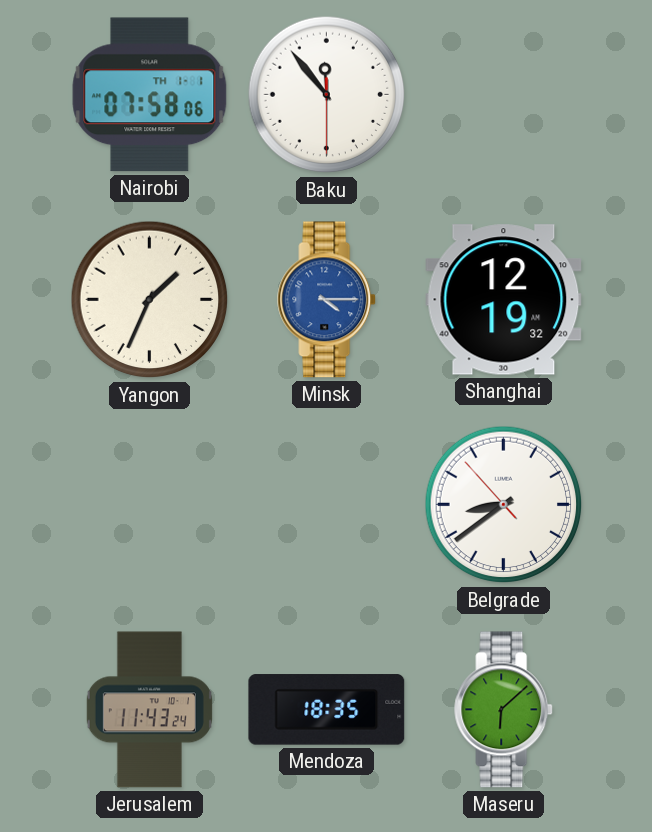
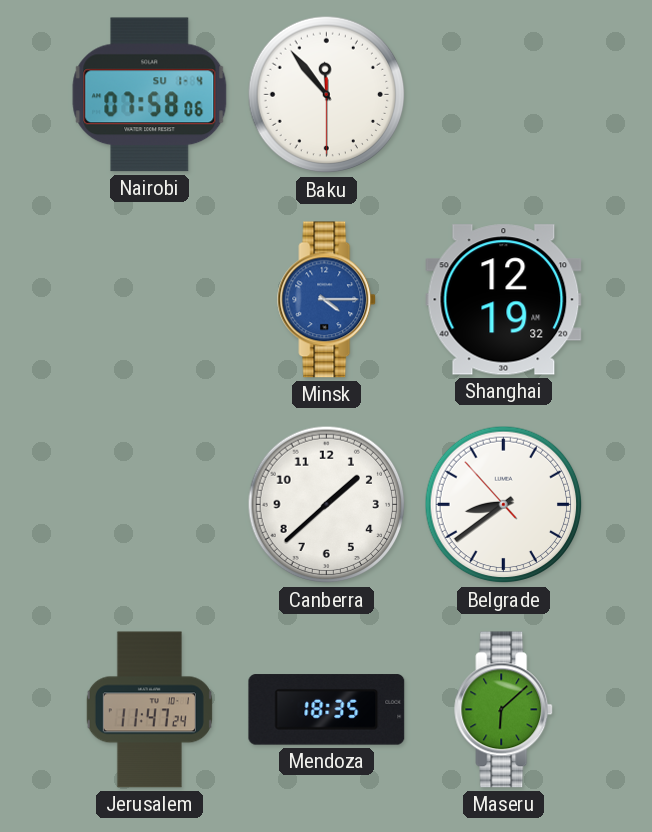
Nairobi date: TH 1-1 -> SU 1-4
Yangon: 1:34 -> none
Canberra: none -> 1:38
Jerusalem: 11:43 -> 11:47
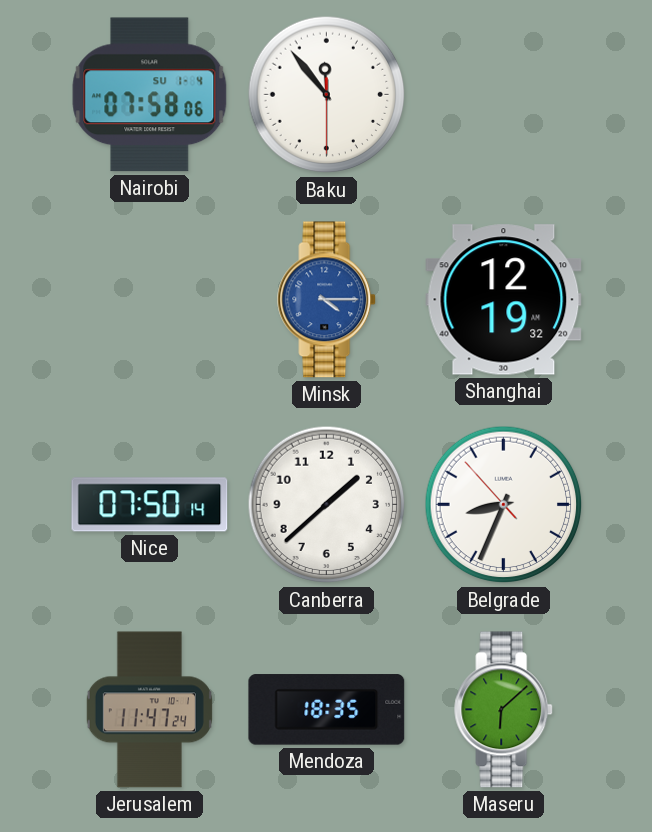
Nice: none -> 07:50
Belgrade: 8:38 -> 8:33
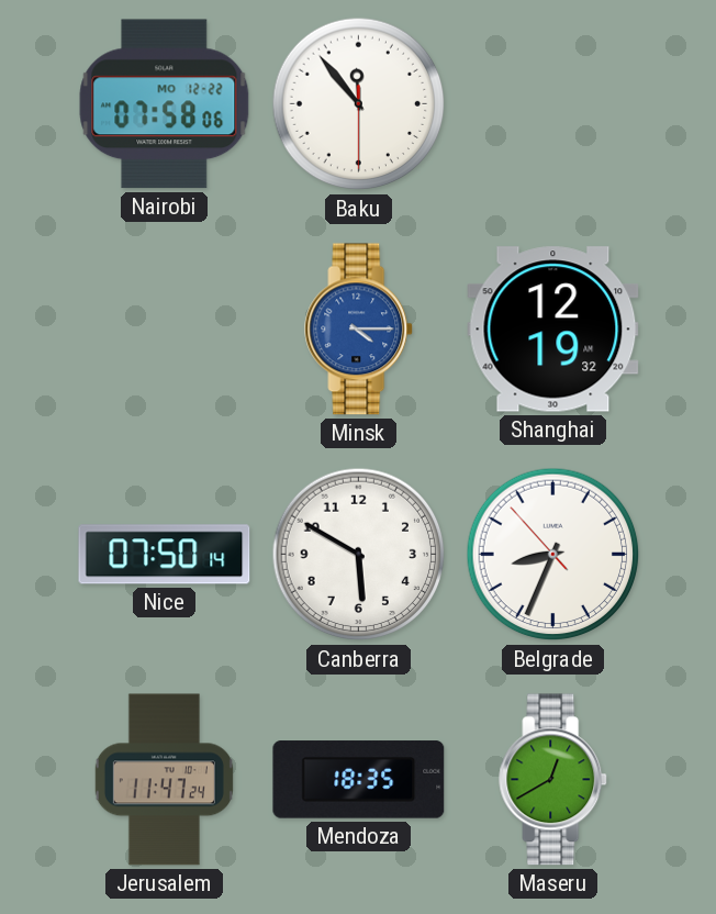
Nairobi date: SU 1-4 -> MO 12-22
Canberra: 1:38 -> 5:50
Maseru: 6:08 -> 12:40
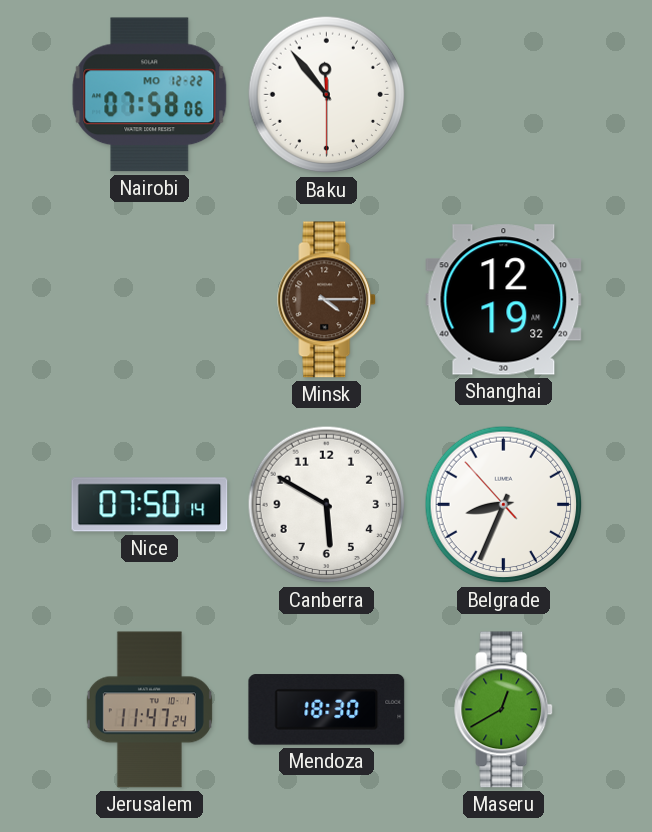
Minsk dial: blue -> brown
Mendoza: 18:35 -> 18:30
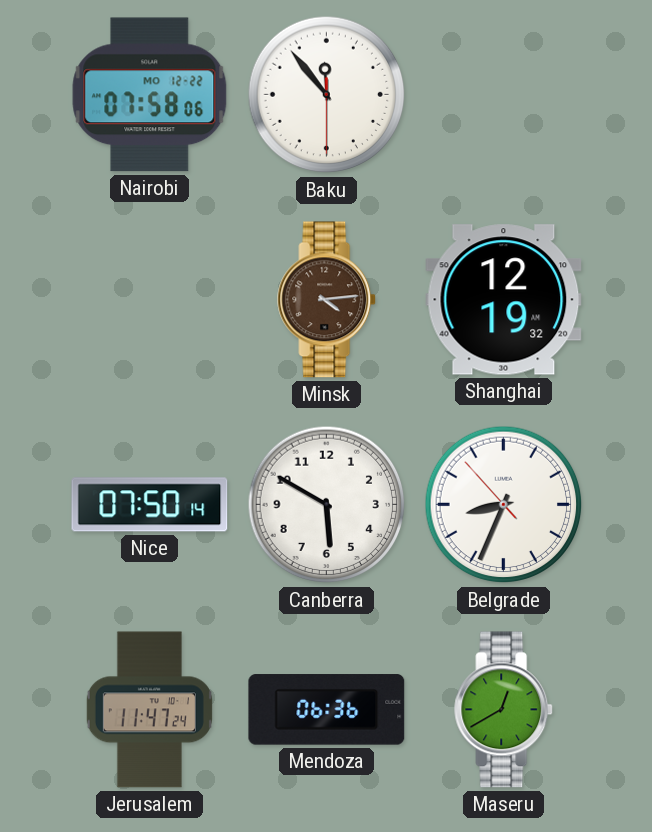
Minsk: 4:15 -> 4:14
Mendoza: 18:30 -> 06:36
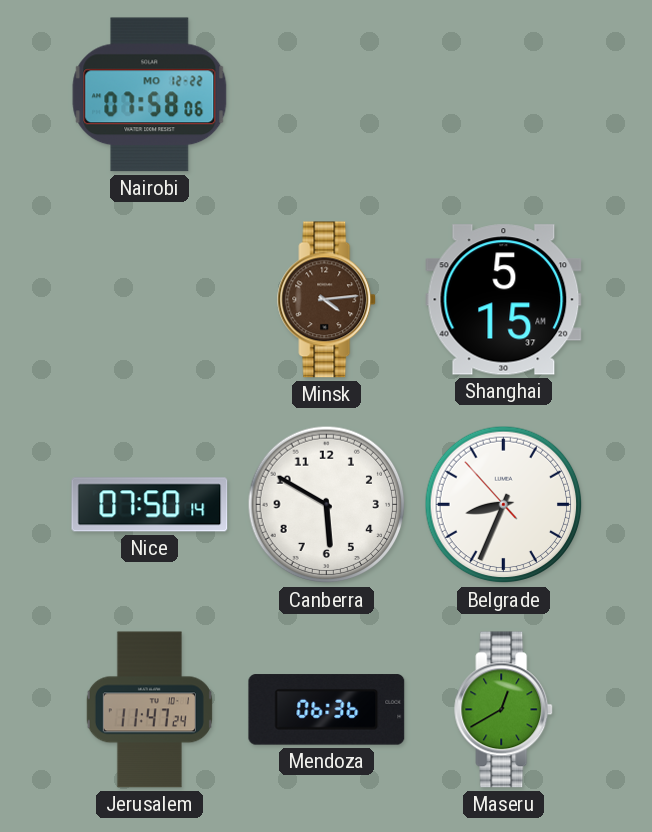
Baku: 11:53 -> none
Shanghai: 12:19 -> 5:15
